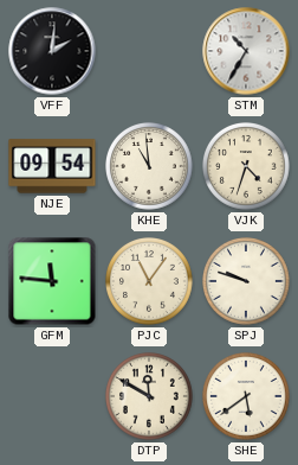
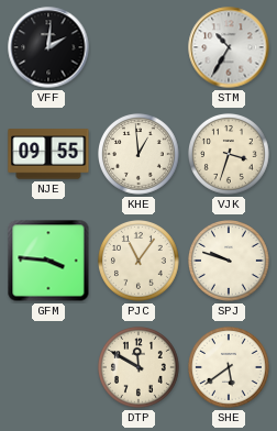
NJE: 09:54 -> 09:55
KHE: 10:59 -> 12:59
VJK: 4:33 -> 3:33
GFM: 11:46 -> 3:46
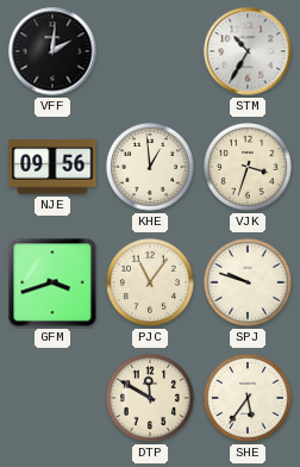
NJE: 09:55 -> 09:56
GFM: 3:46 -> 3:42
SHE: 5:39 -> 5:36
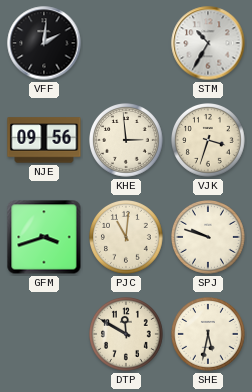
KHE: 12:59 -> 2:59
PJC: 11:06 -> 11:01
SHE: 5:36 -> 5:32
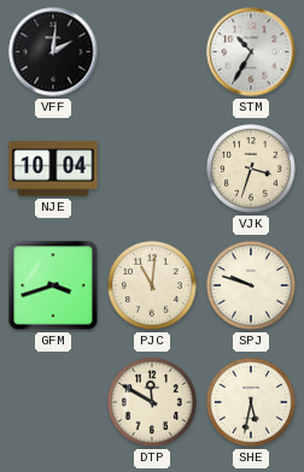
NJE: 09:56 -> 10:04
KHE: 2:59 -> none
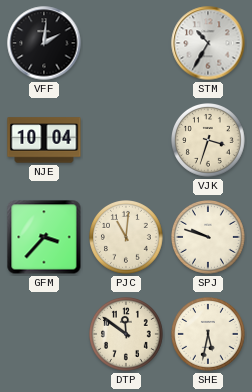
GFM: 3:42 -> 3:37
DTP: 11:50 -> 11:51
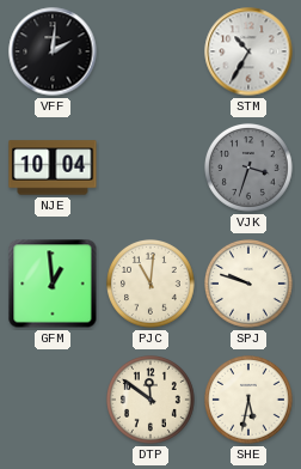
VJK dial: cream -> grey
GFM: 3:37 -> 12:59
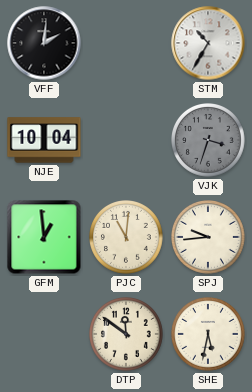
SPJ: 9:48 -> 9:44
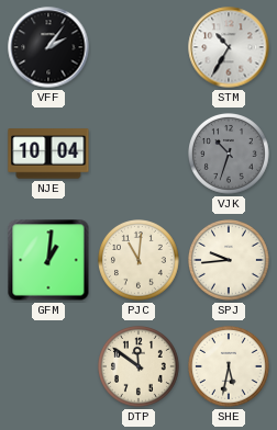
VFF: 2:01 -> 2:06
VJK: 3:33 -> 10:33
GFM: 12:59 -> 1:01
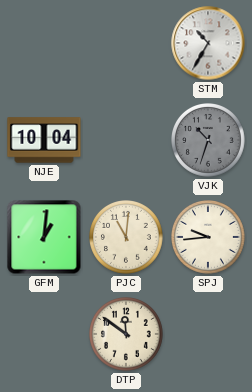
VFF: 2:06 -> none
SHE: 5:32 -> none
